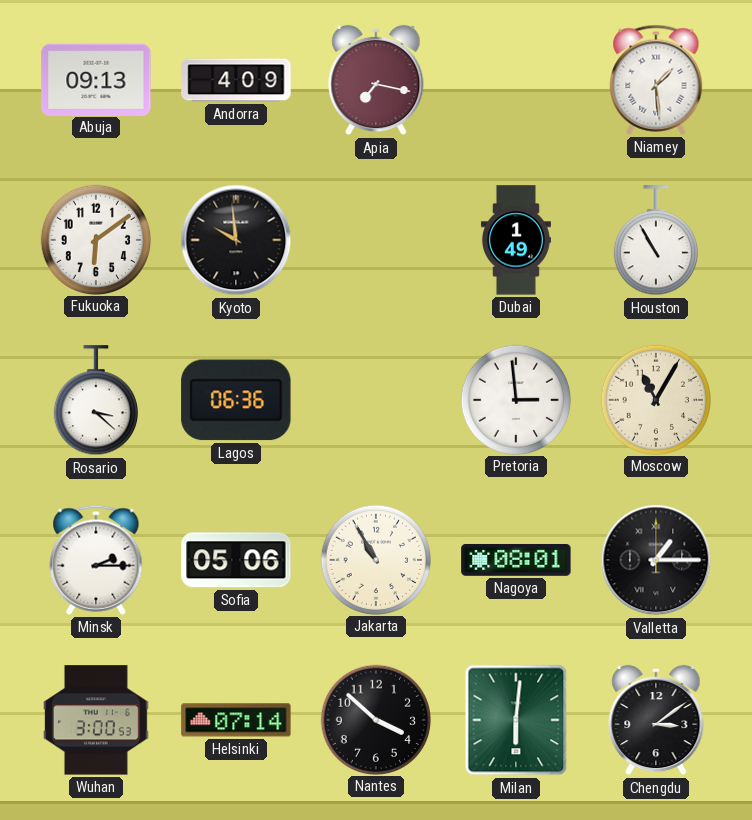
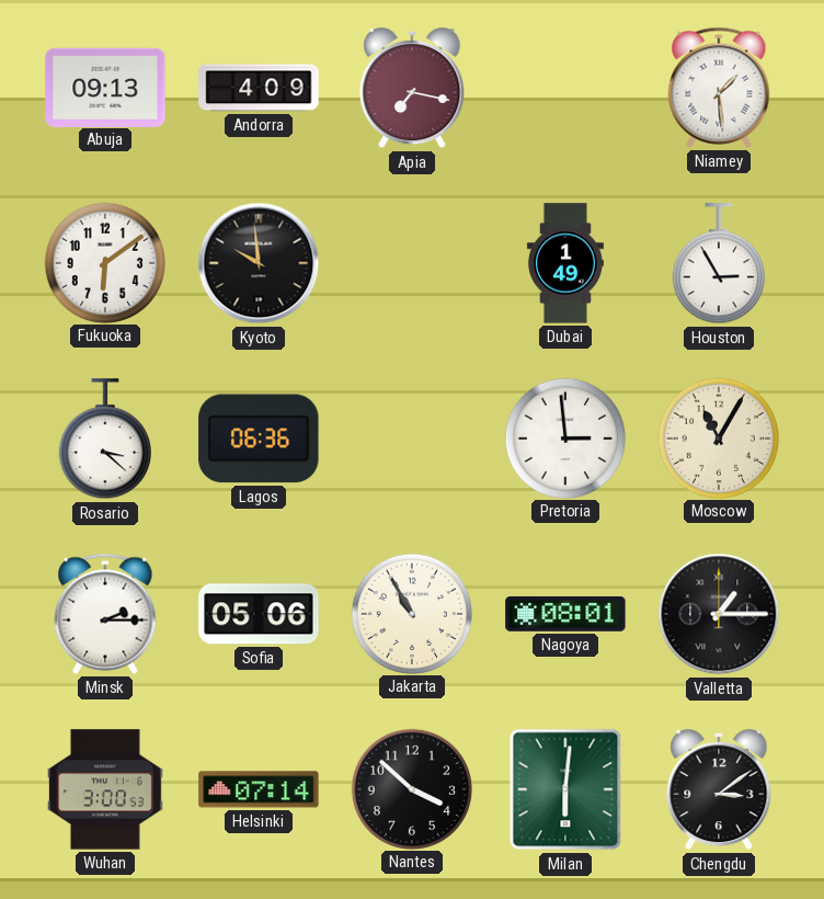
Houston: 10:55 -> 2:55
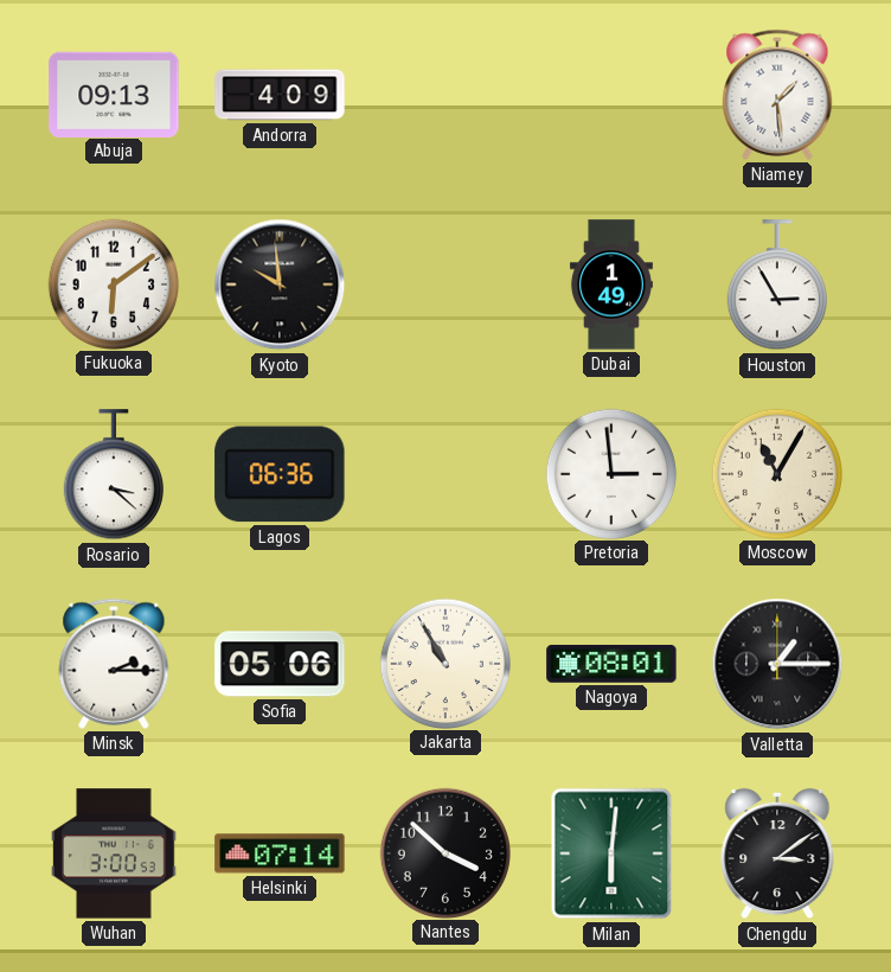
Apia: 7:17 -> none
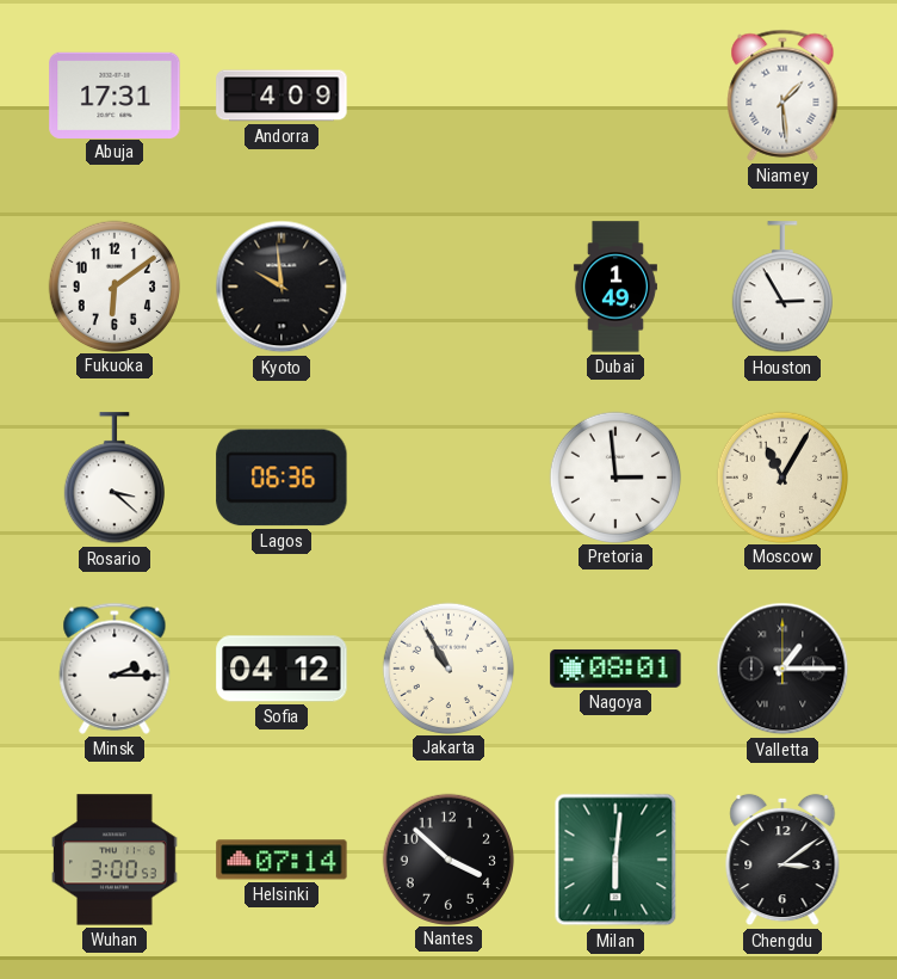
Abuja: 09:13 -> 17:31
Sofia: 05:06 -> 04:12
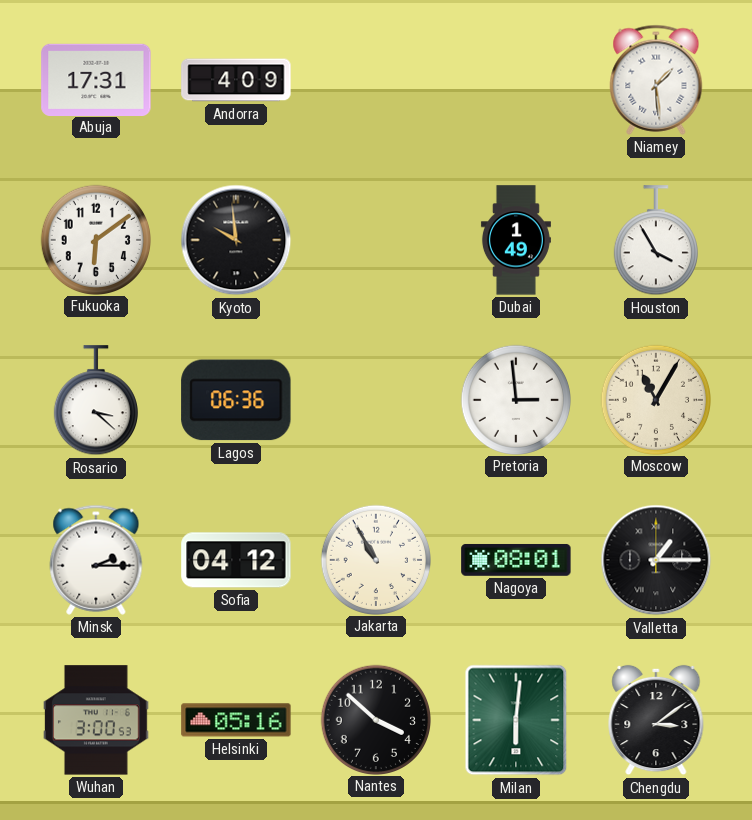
Houston: 2:55 -> 3:55
Helsinki: 07:14 -> 05:16
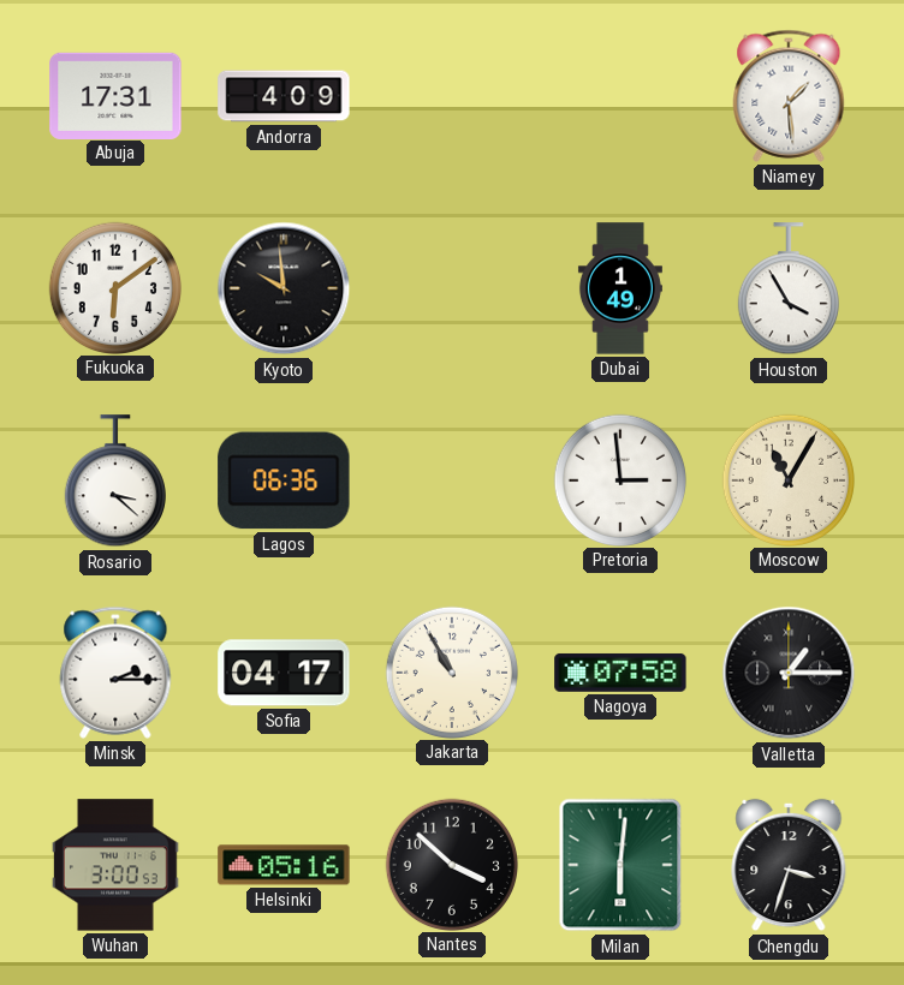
Sofia: 04:12 -> 04:17
Nagoya: 08:01 -> 07:58
Chengdu: 3:09 -> 3:33
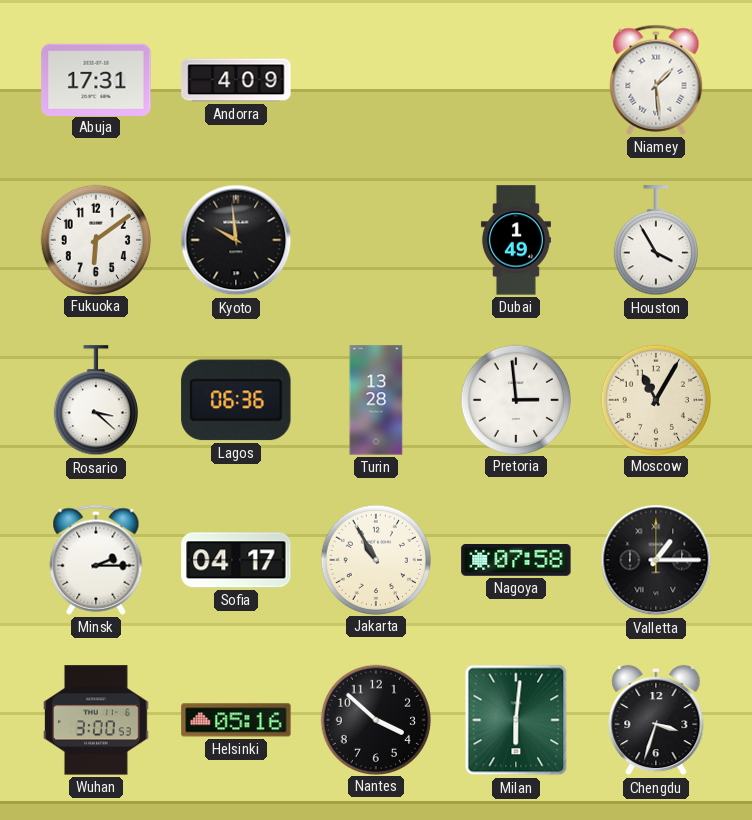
Turin: none -> 13:28
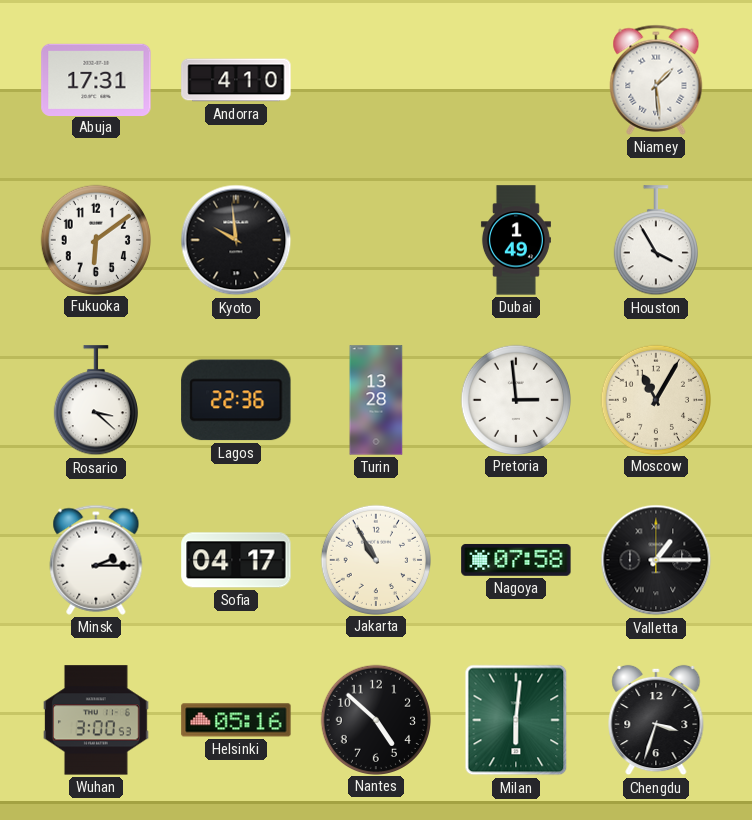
Andorra: 4:09 -> 4:10
Lagos: 06:36 -> 22:36
Nantes: 3:52 -> 4:52
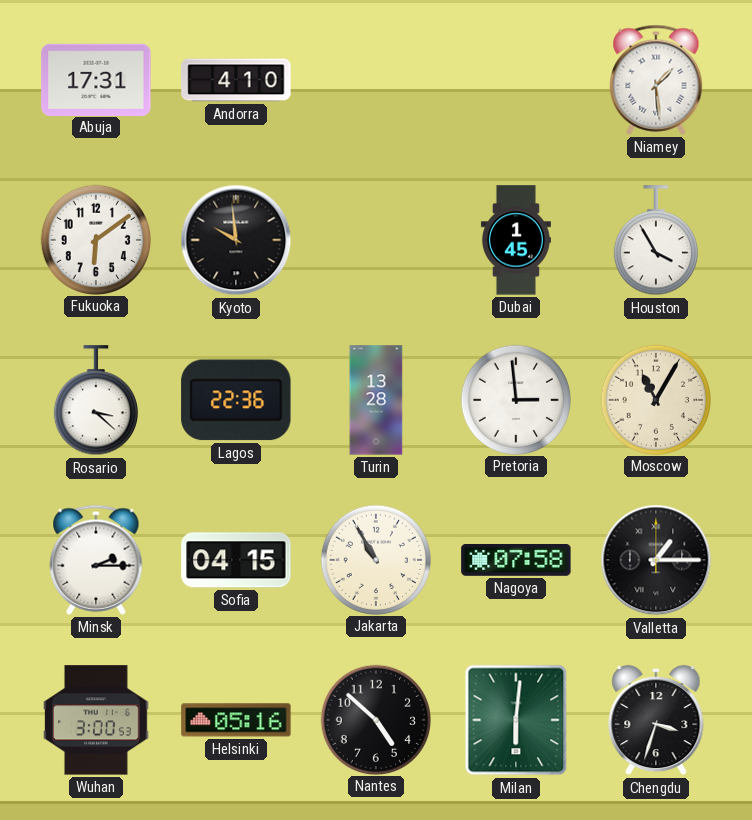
Dubai: 1:49 -> 1:45
Sofia: 04:17 -> 04:15
